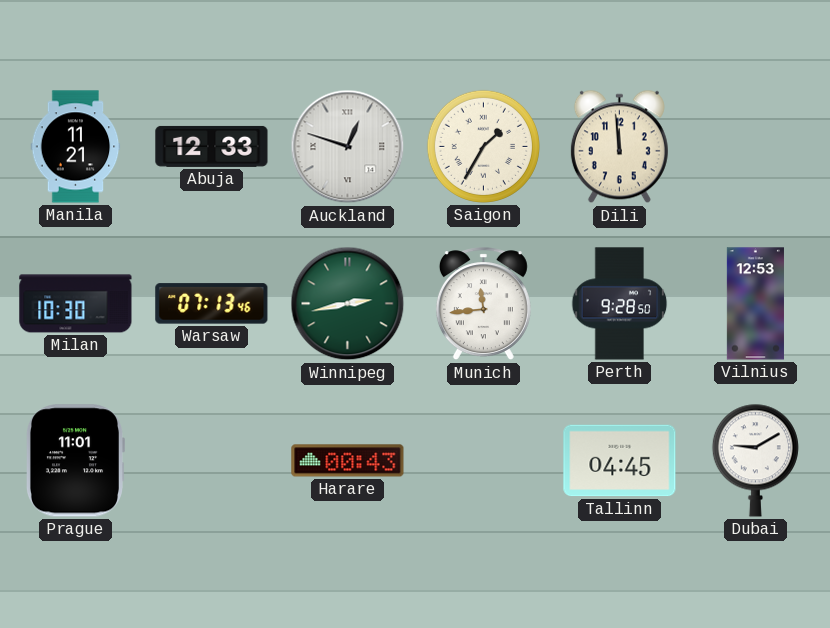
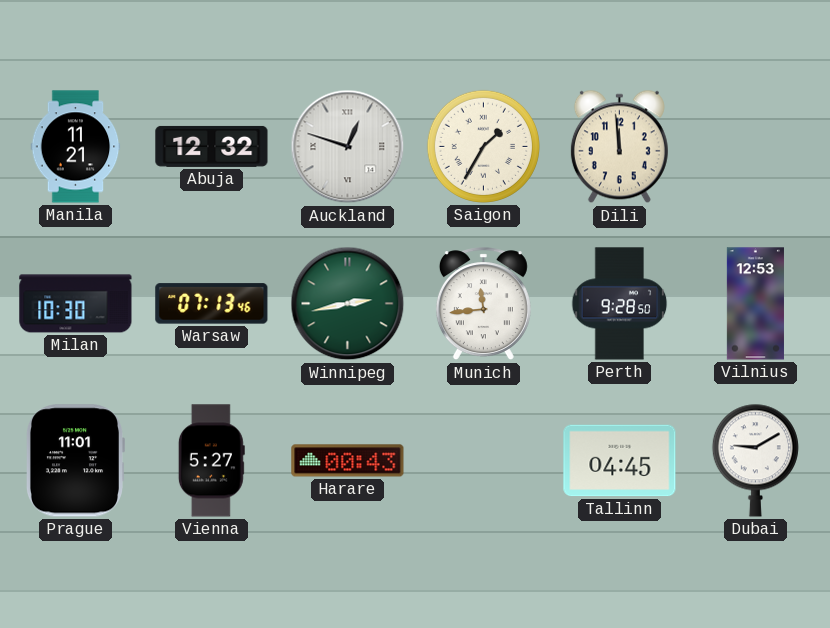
Abuja: 12:33 -> 12:32
Vienna: none -> 5:27
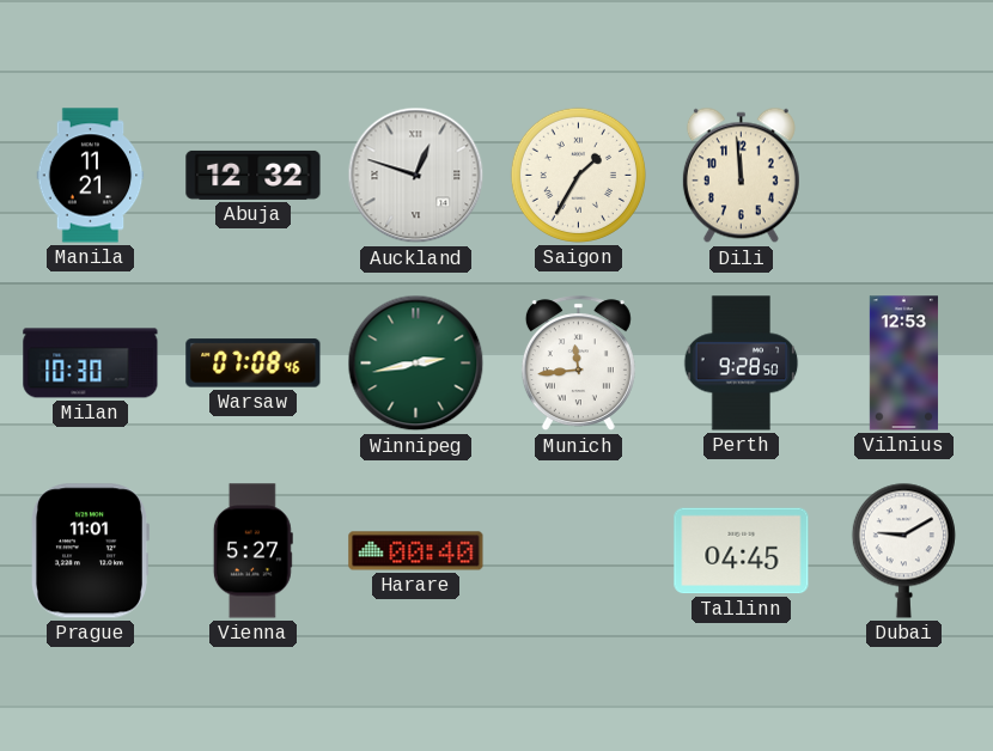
Warsaw: 07:13 -> 07:08
Harare: 00:43 -> 00:40
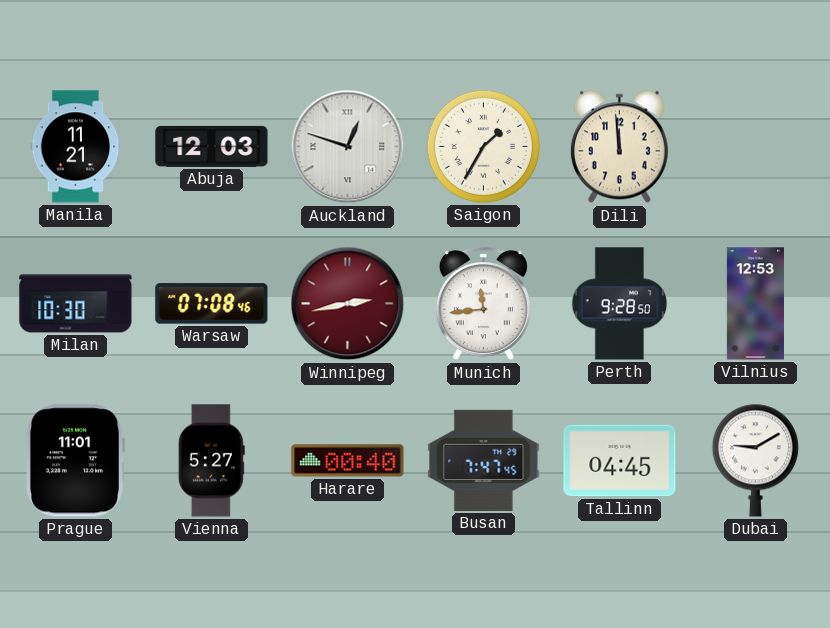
Abuja: 12:32 -> 12:03
Winnipeg dial: green -> burgundy
Busan: none -> 7:47
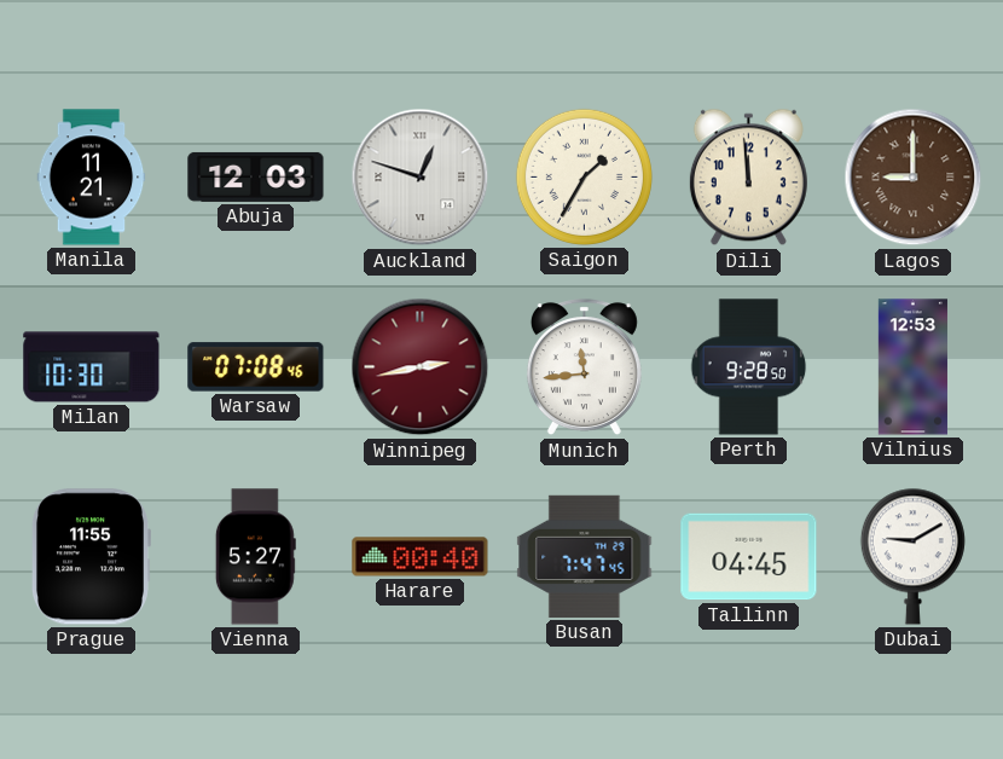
Lagos: none -> 9:00
Prague: 11:01 -> 11:55
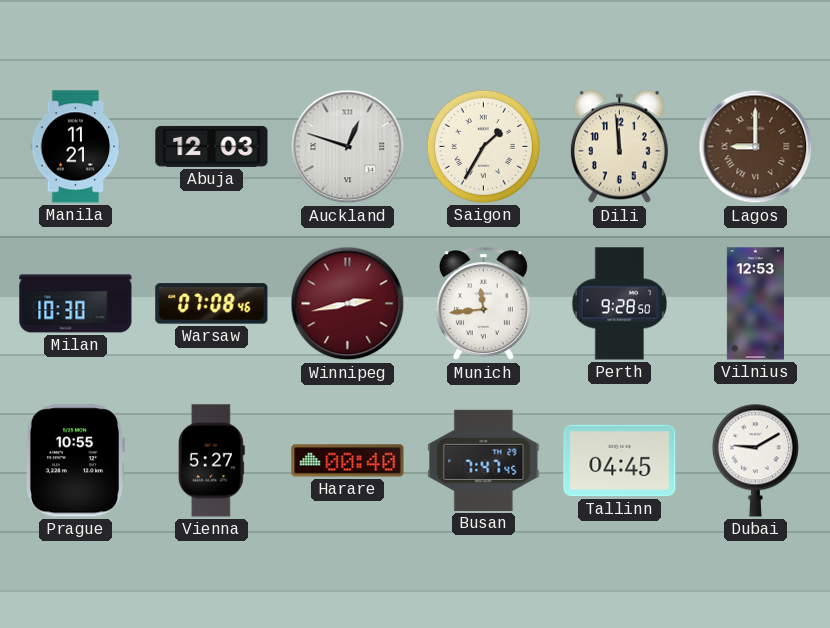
Prague: 11:55 -> 10:55
